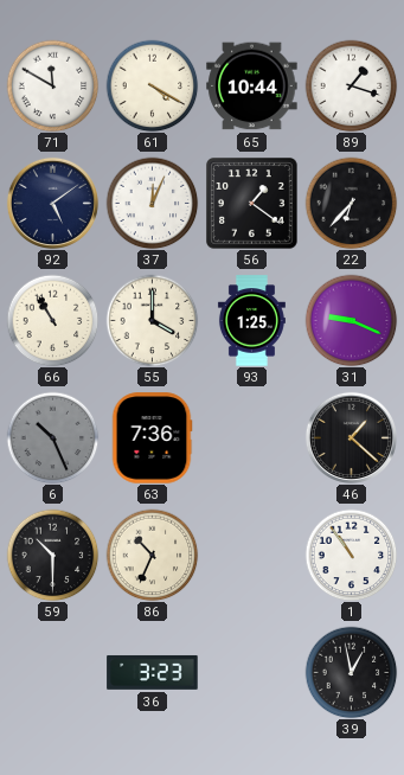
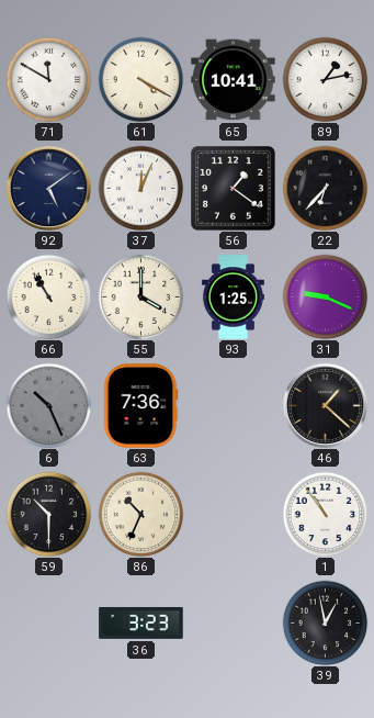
65: 10:44 -> 10:41
89: 1:18 -> 1:13
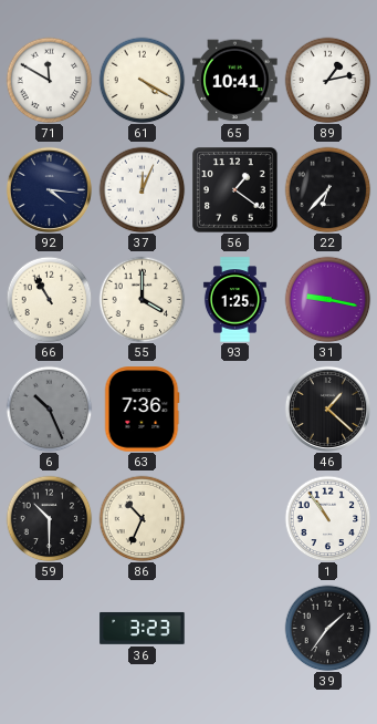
92: 5:09 -> 4:16
31: 9:19 -> 9:17
39: 12:58 -> 1:36
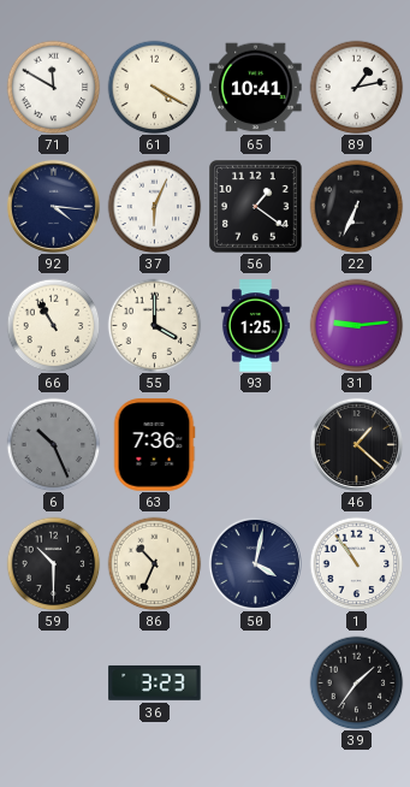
37: 12:04 -> 6:04
22: 6:37 -> 6:34
31: 9:17 -> 9:14
50: none -> 4:02
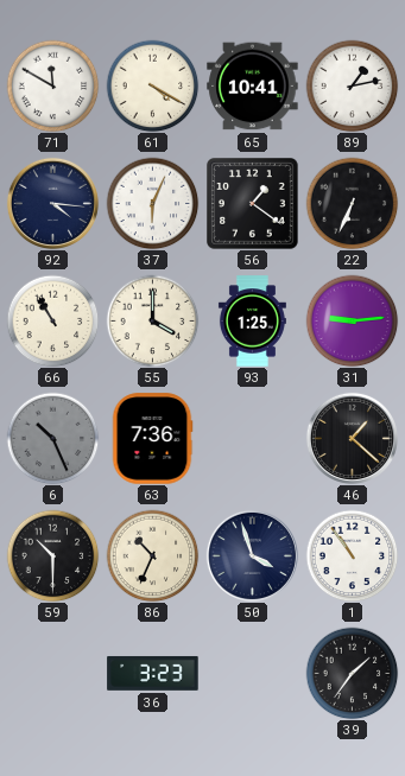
50: 4:02 -> 3:57
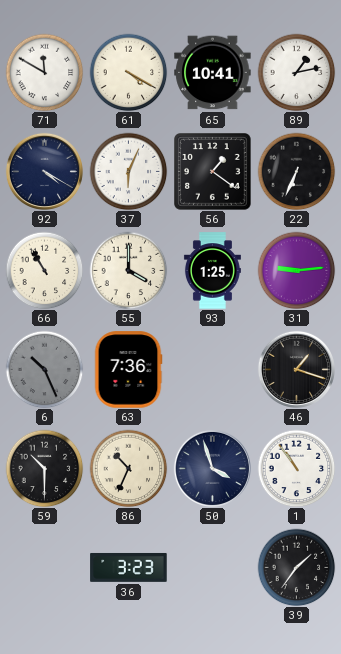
92: 4:16 -> 4:20
46: 1:22 -> 1:18
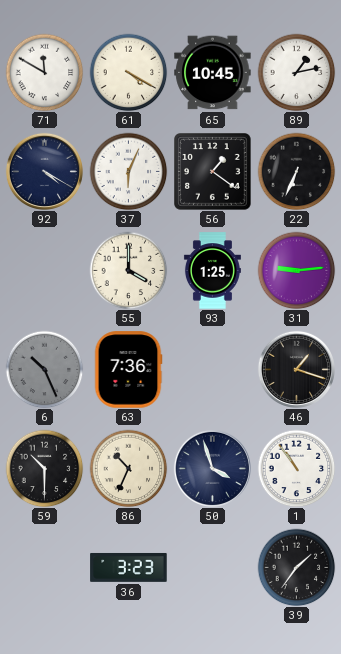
65: 10:41 -> 10:45
66: 10:55 -> none
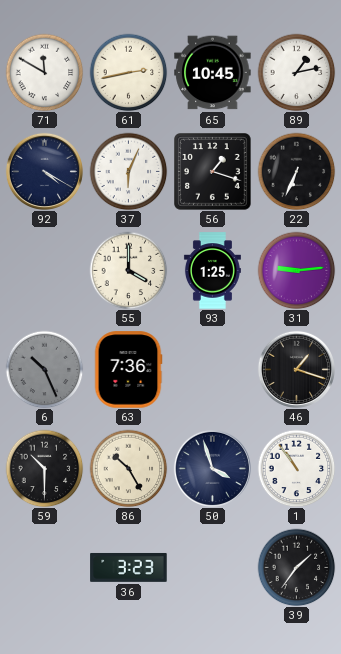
61: 4:20 -> 2:43
56: 1:21 -> 1:18
86: 10:34 -> 10:25
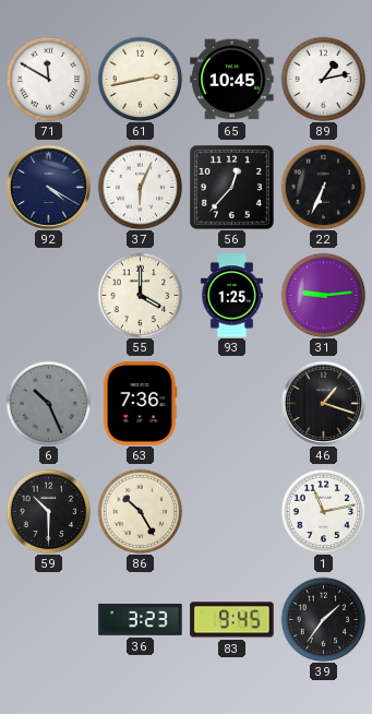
56: 1:18 -> 12:37
50: 3:57 -> none
1: 10:54 -> 11:13
83: none -> 9:45
